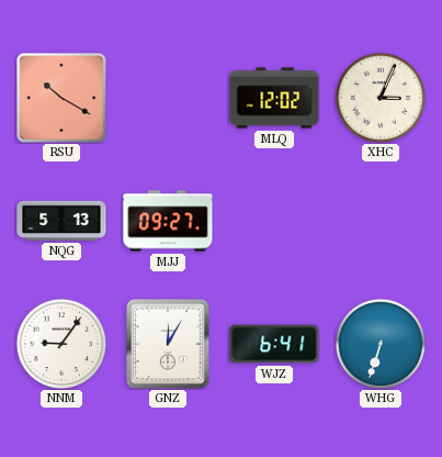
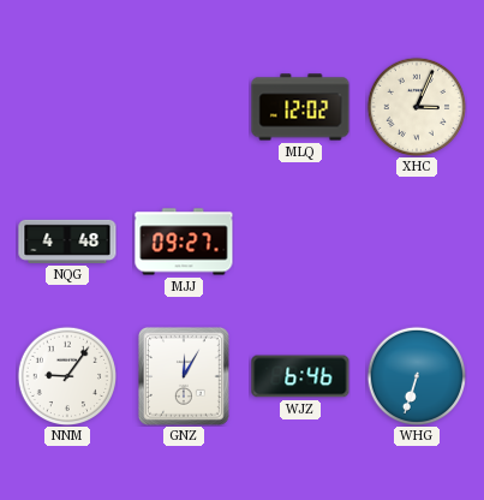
RSU: 10:20 -> none
NQG: 5:13 -> 4:48
WJZ: 6:41 -> 6:46
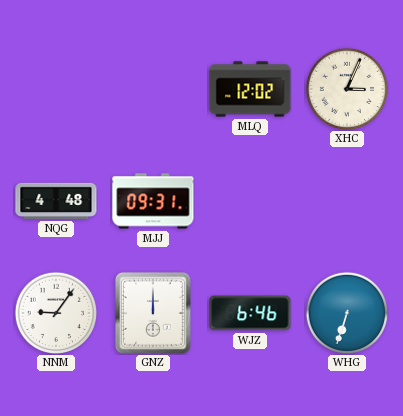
MJJ: 09:27 -> 09:31
GNZ: 12:05 -> 12:00
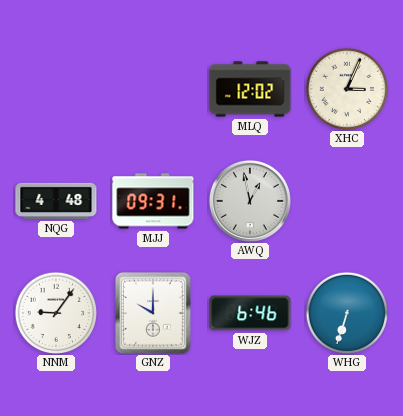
AWQ: none -> 12:58
GNZ: 12:00 -> 10:00
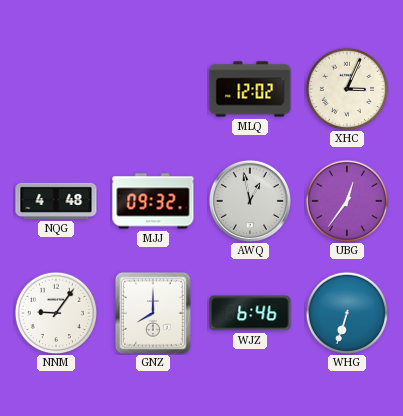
MJJ: 09:31 -> 09:32
UBG: none -> 12:36
GNZ: 10:00 -> 8:00
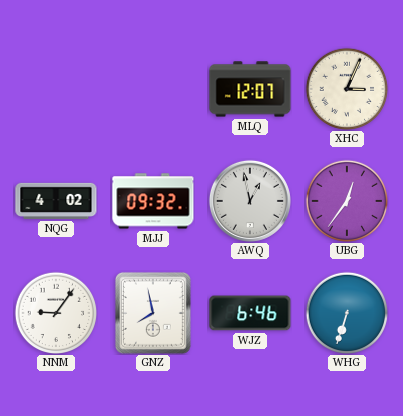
MLQ: 12:02 -> 12:07
NQG: 4:48 -> 4:02
GNZ: 8:00 -> 7:58
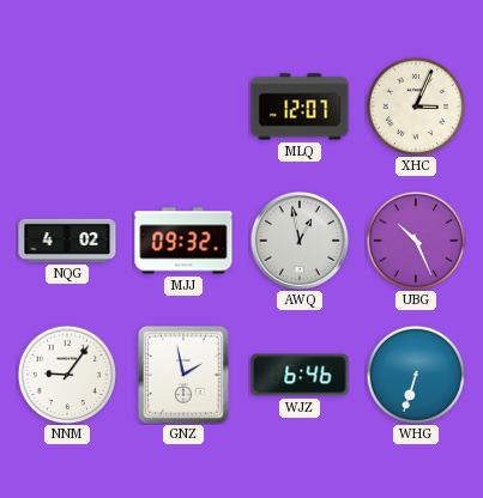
UBG: 12:36 -> 10:26
GNZ: 7:58 -> 1:58
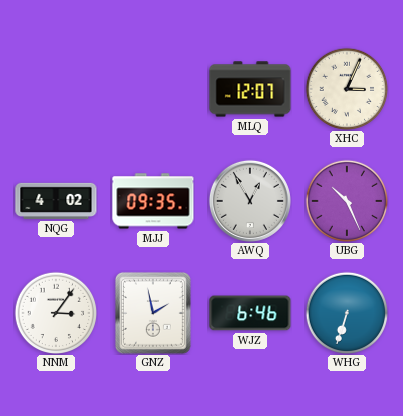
MJJ: 09:32 -> 09:35
AWQ: 12:58 -> 12:55
NNM: 9:06 -> 3:06
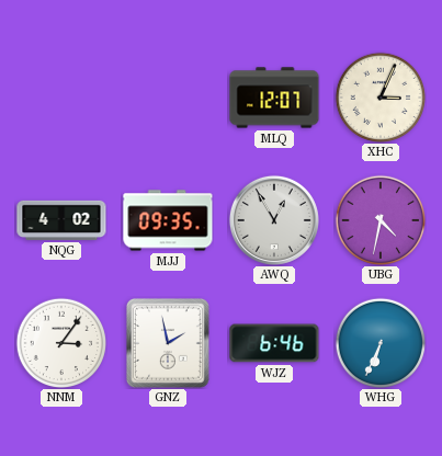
UBG: 10:26 -> 4:32
WHG: 6:33 -> 6:34
